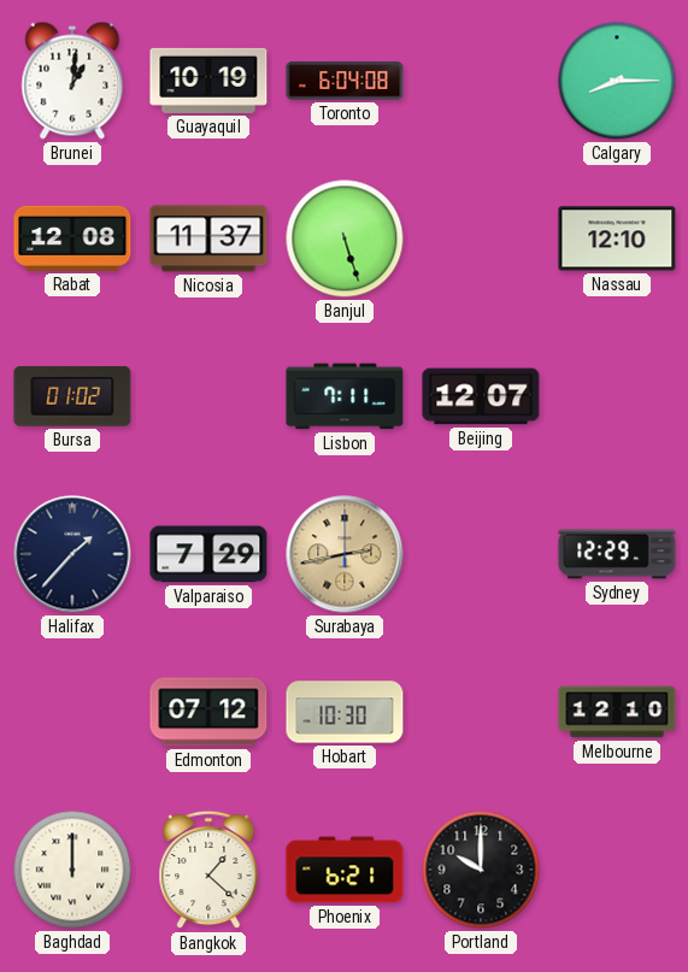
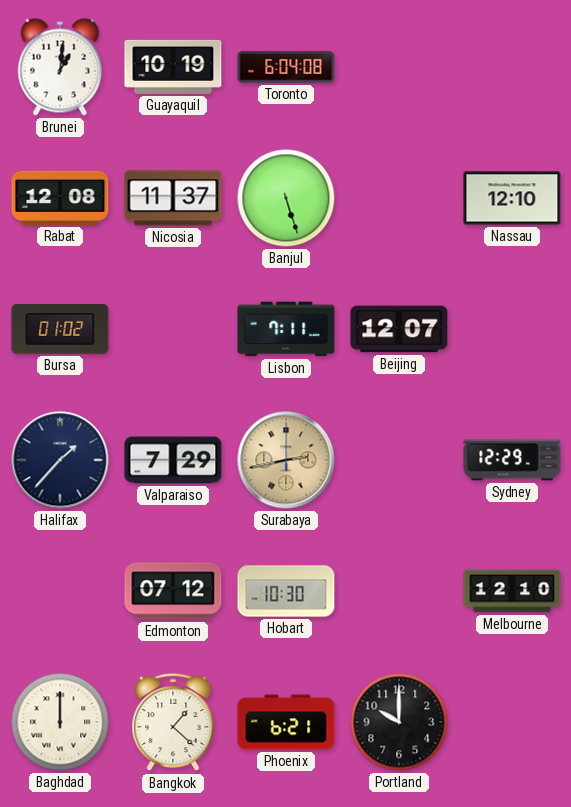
Calgary: 8:15 -> none
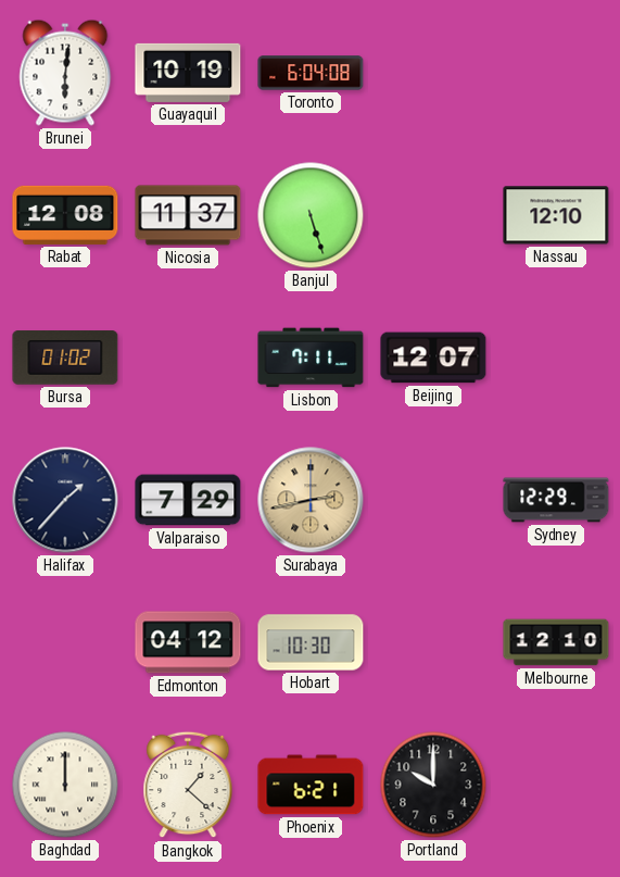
Brunei: 1:01 -> 6:01
Edmonton: 07:12 -> 04:12
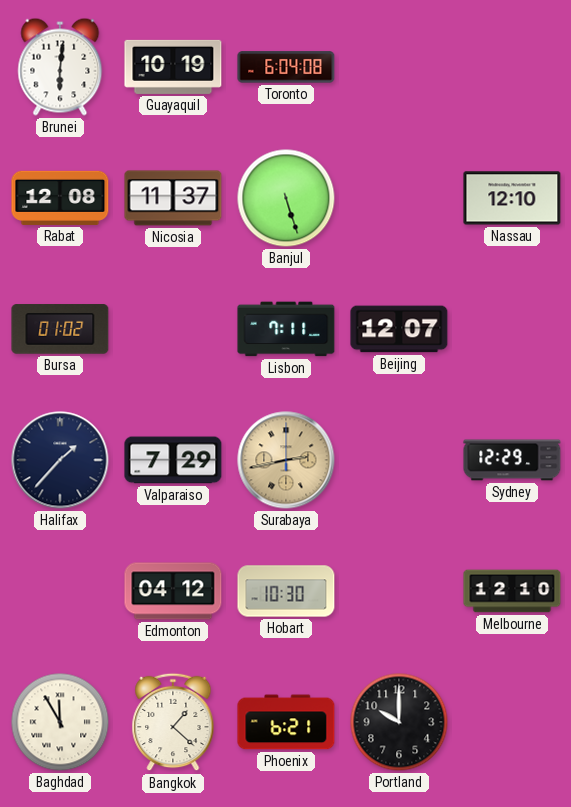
Baghdad: 12:00 -> 11:55
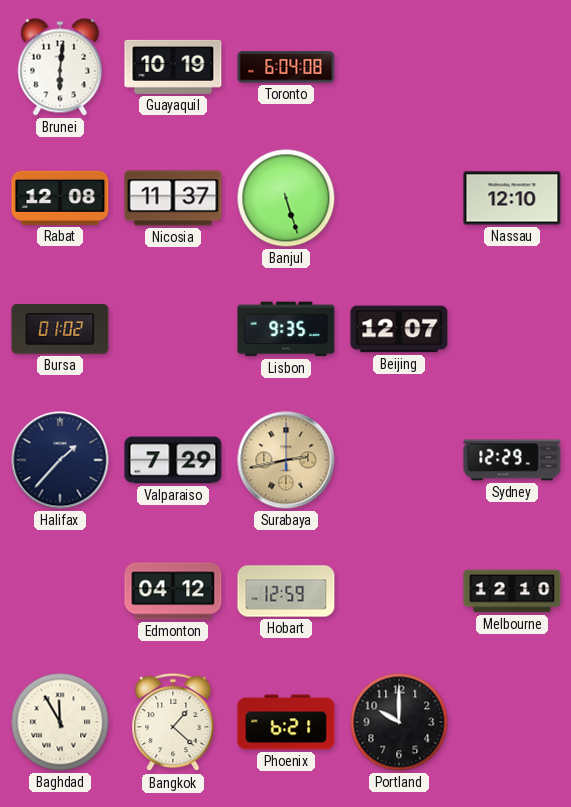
Lisbon: 7:11 -> 9:35
Hobart: 10:30 -> 12:59
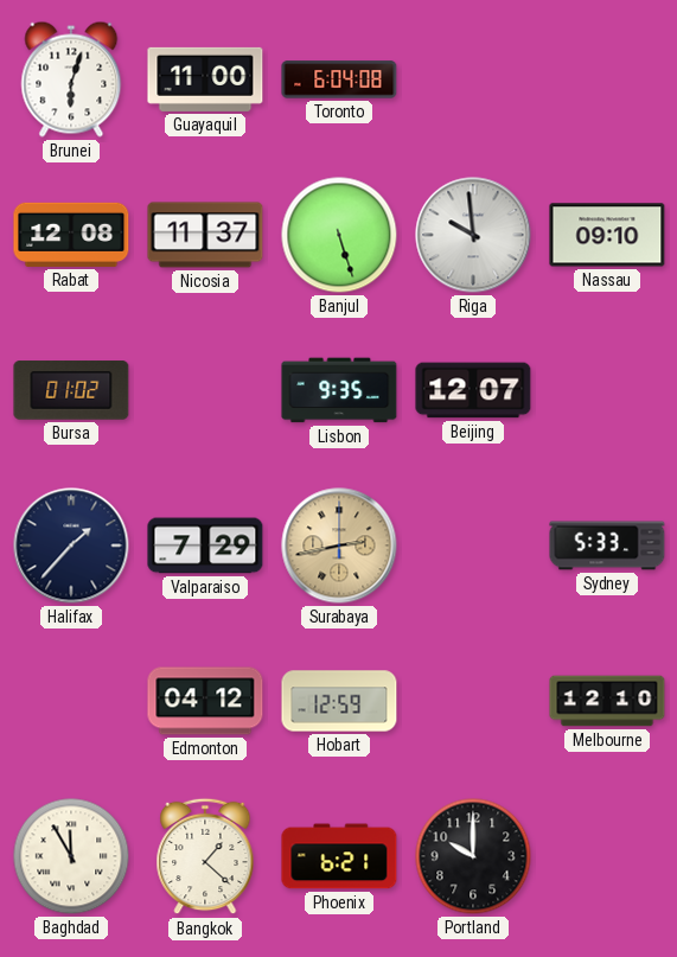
Brunei: 6:01 -> 6:03
Guayaquil: 10:19 -> 11:00
Riga: none -> 9:59
Nassau: 12:10 -> 09:10
Sydney: 12:29 -> 5:33
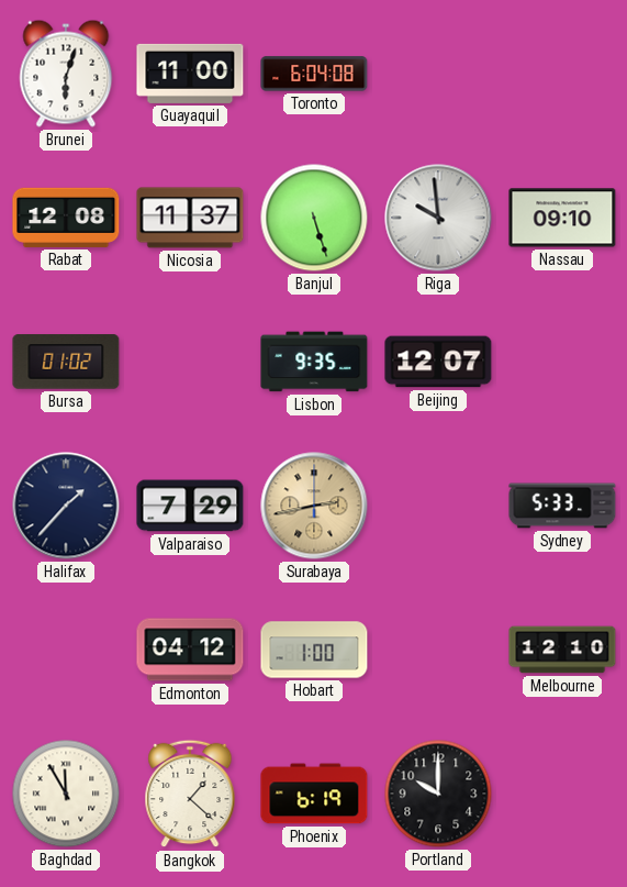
Hobart: 12:59 -> 1:00
Phoenix: 6:21 -> 6:19
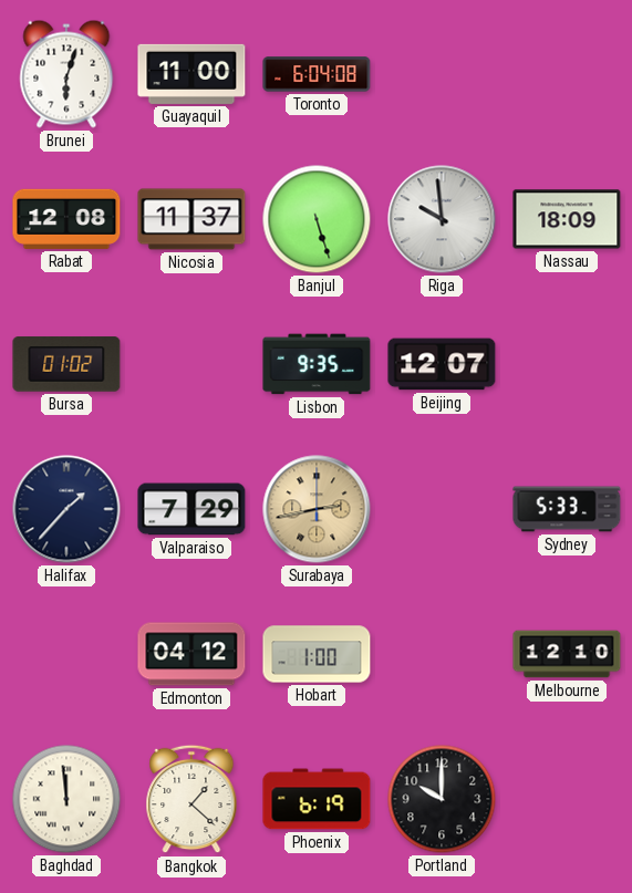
Nassau: 09:10 -> 18:09
Baghdad: 11:55 -> 11:59
